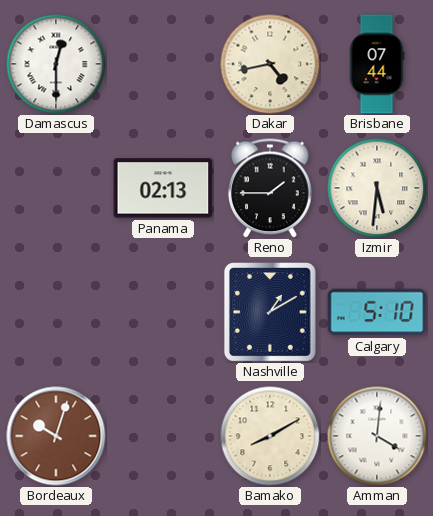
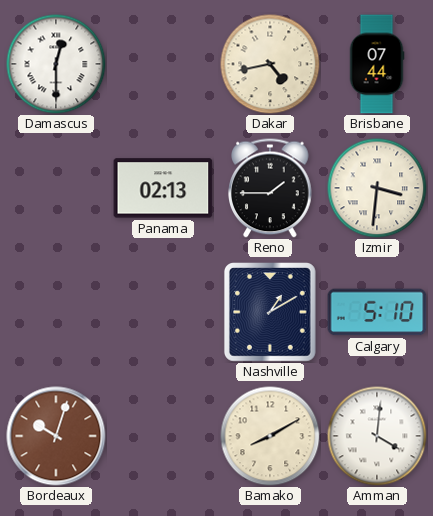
Izmir: 5:31 -> 3:31
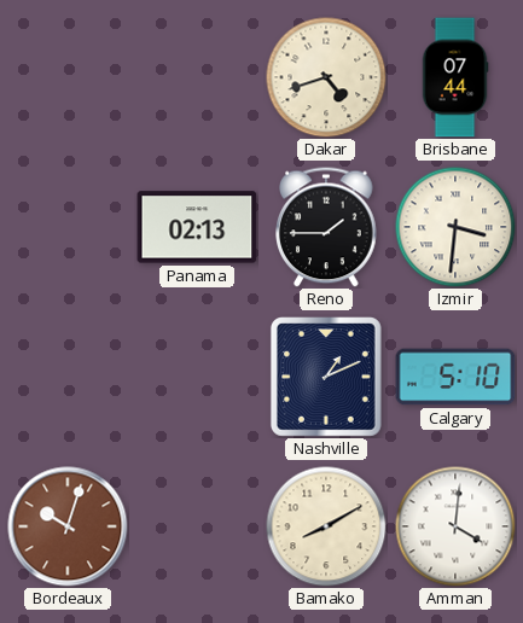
Damascus: 12:30 -> none
Dakar: 4:43 -> 4:42
Nashville: 1:10 -> 1:11
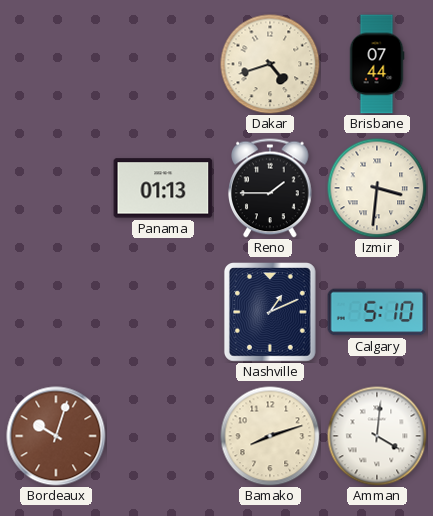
Panama: 02:13 -> 01:13
Bamako: 8:10 -> 8:12
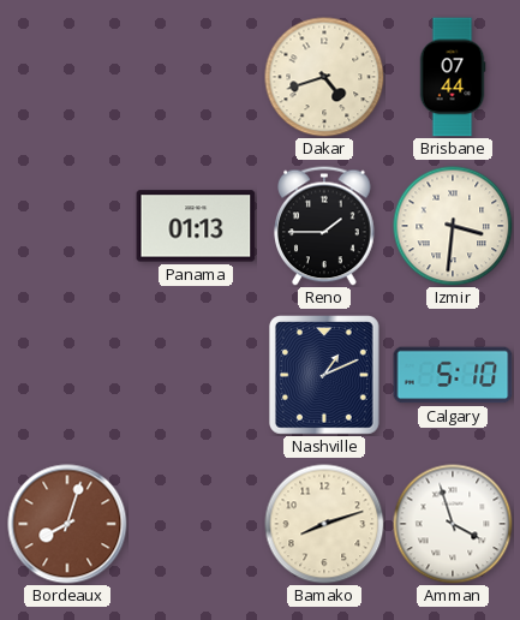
Bordeaux: 10:03 -> 8:03
Amman: 4:01 -> 3:57
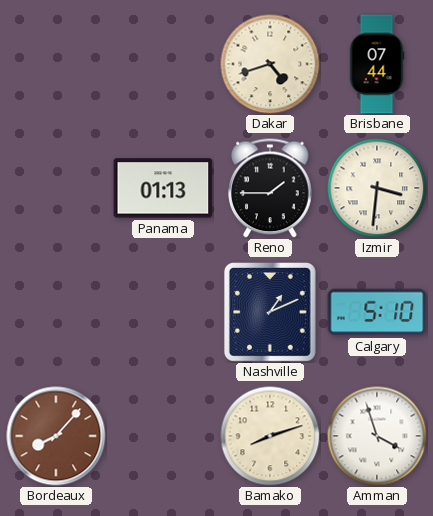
Bordeaux: 8:03 -> 8:07
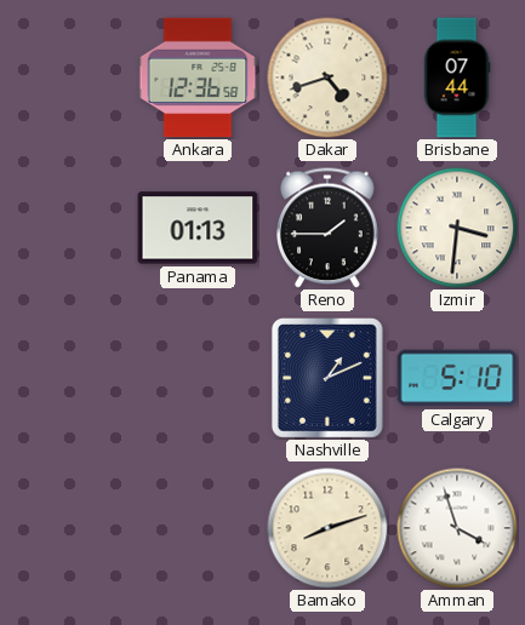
Ankara: none -> 12:36
Bordeaux: 8:07 -> none
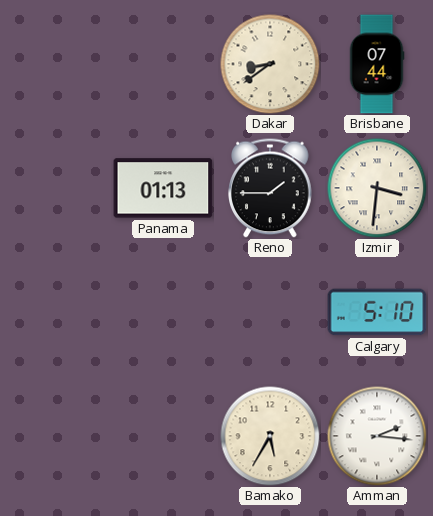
Ankara: 12:36 -> none
Dakar: 4:42 -> 8:39
Nashville: 1:11 -> none
Bamako: 8:12 -> 5:35
Amman: 3:57 -> 2:16
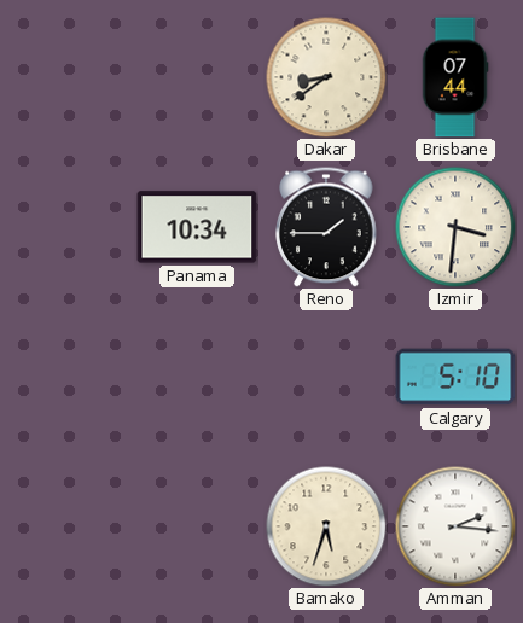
Panama: 01:13 -> 10:34
Bamako: 5:35 -> 5:33
